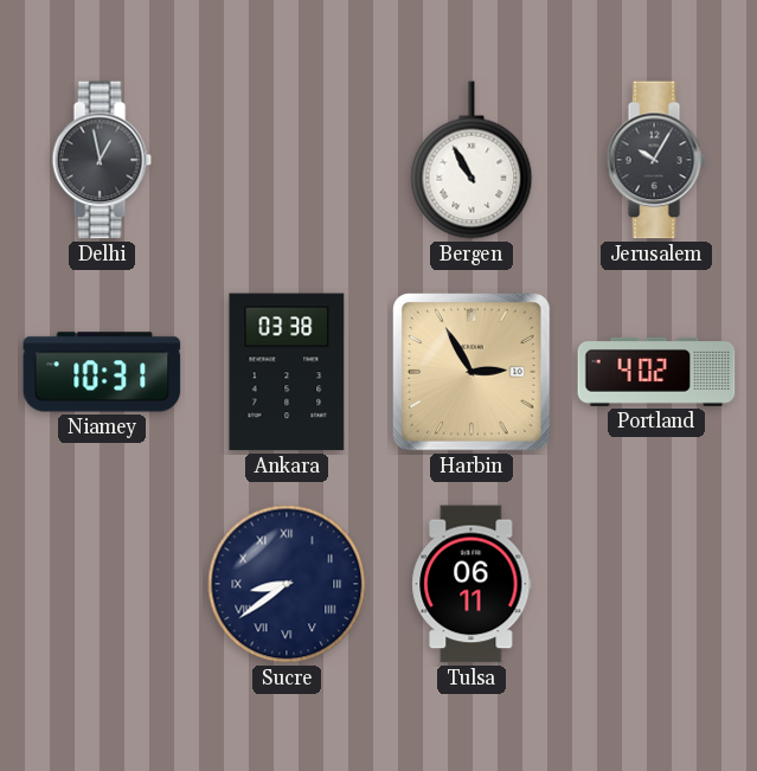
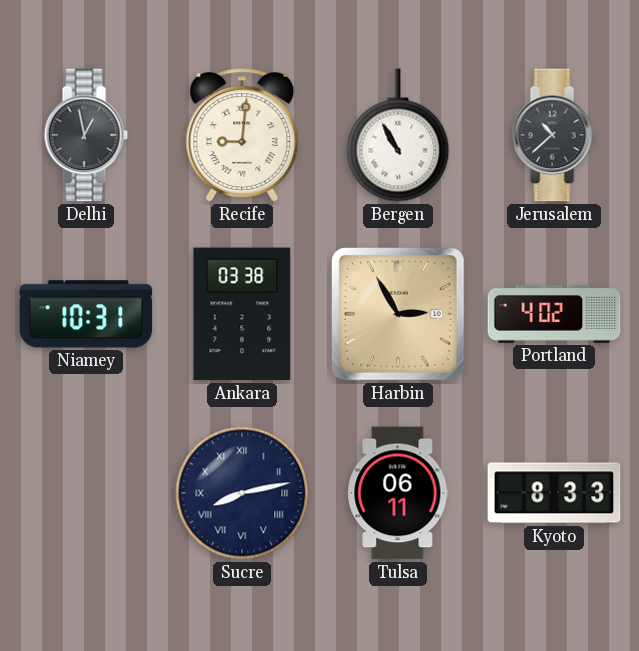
Recife: none -> 9:01
Jerusalem: 10:05 -> 10:38
Sucre: 8:39 -> 8:13
Kyoto: none -> 8:33
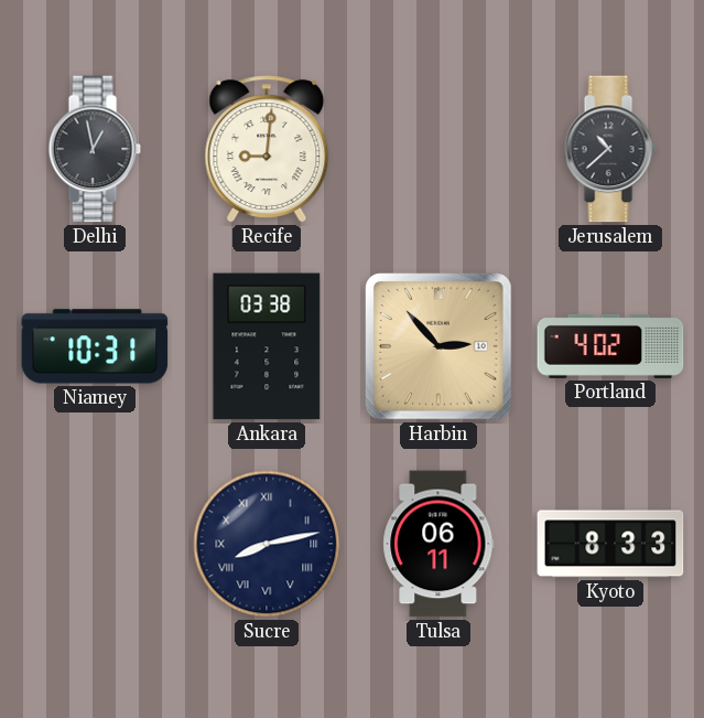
Bergen: 10:55 -> none
Harbin: 2:55 -> 2:53
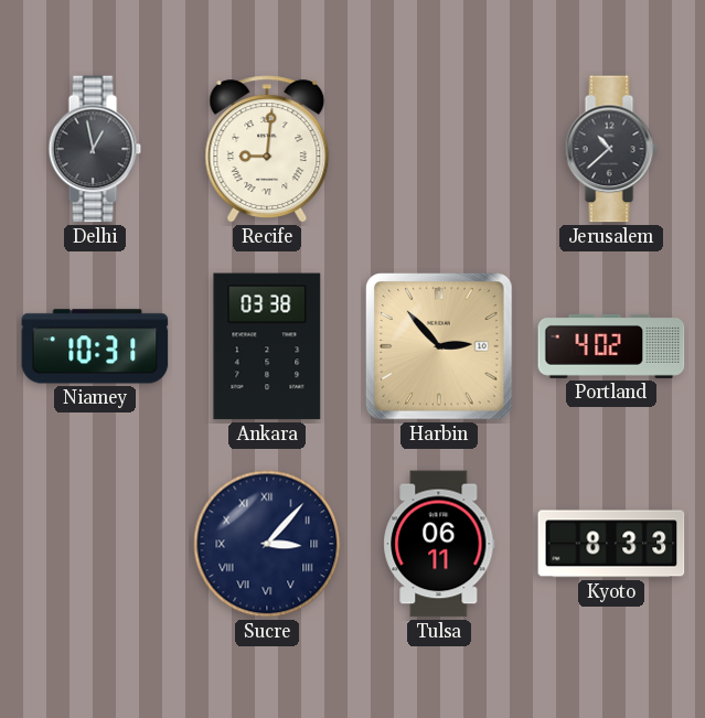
Sucre: 8:13 -> 3:07
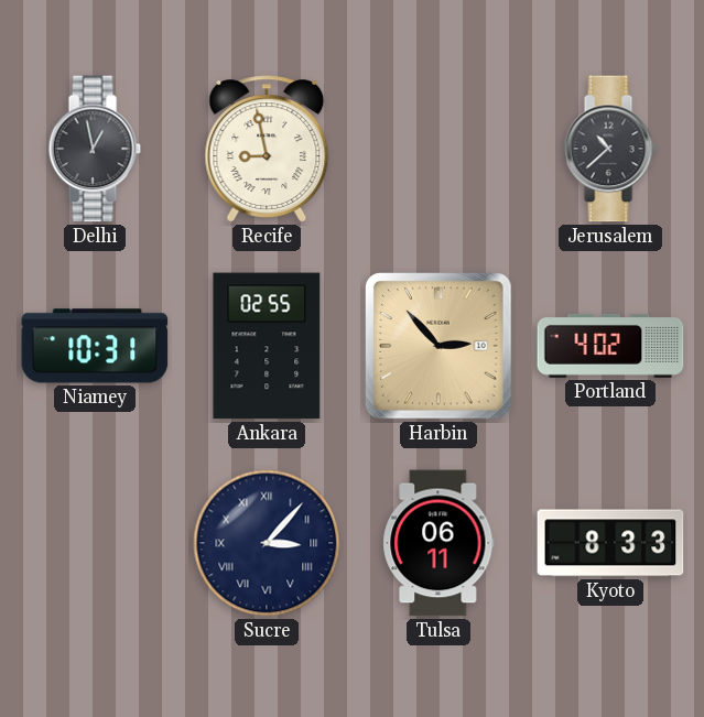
Recife: 9:01 -> 8:58
Ankara: 03:38 -> 02:55
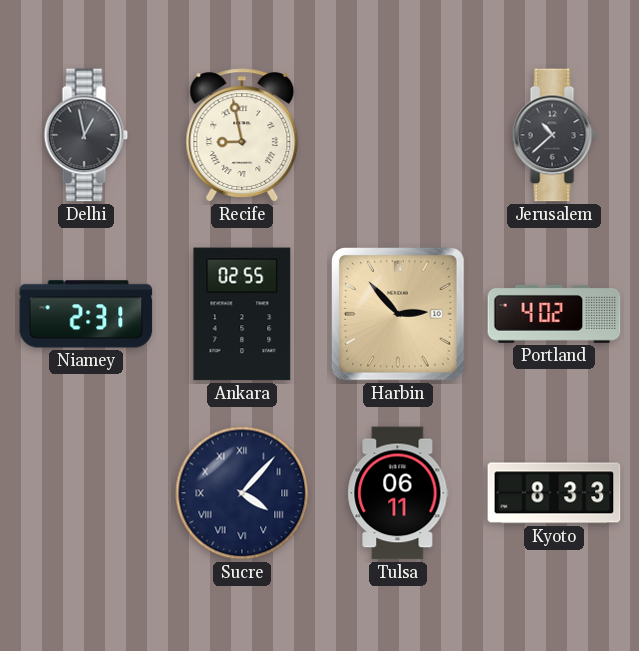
Niamey: 10:31 -> 2:31
Sucre: 3:07 -> 4:07
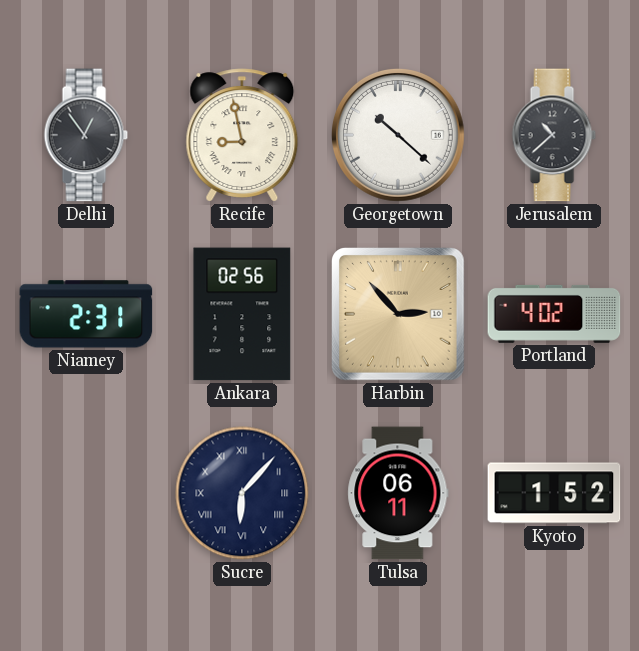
Delhi: 12:58 -> 12:54
Georgetown: none -> 10:22
Ankara: 02:55 -> 02:56
Sucre: 4:07 -> 6:07
Kyoto: 8:33 -> 1:52
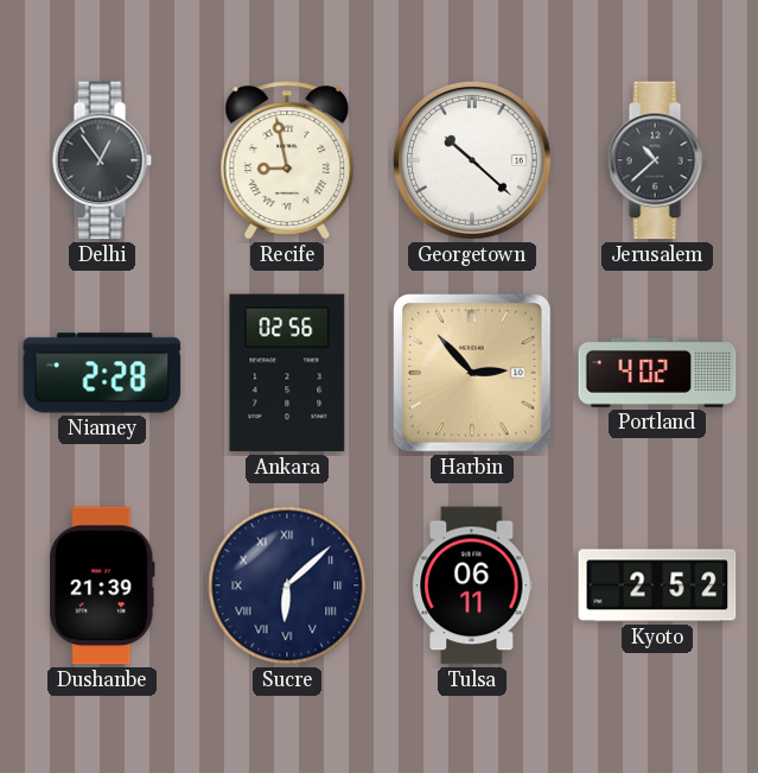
Niamey: 2:31 -> 2:28
Dushanbe: none -> 21:39
Sucre: 6:07 -> 6:08
Kyoto: 1:52 -> 2:52
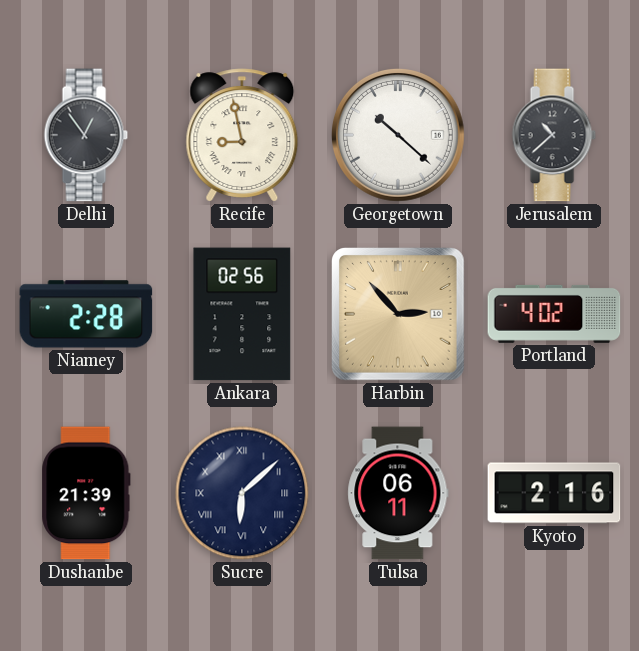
Kyoto: 2:52 -> 2:16
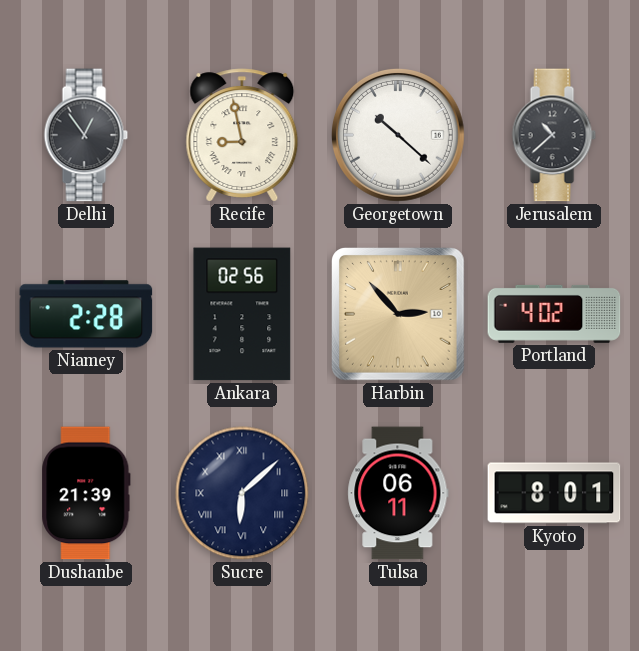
Kyoto: 2:16 -> 8:01
